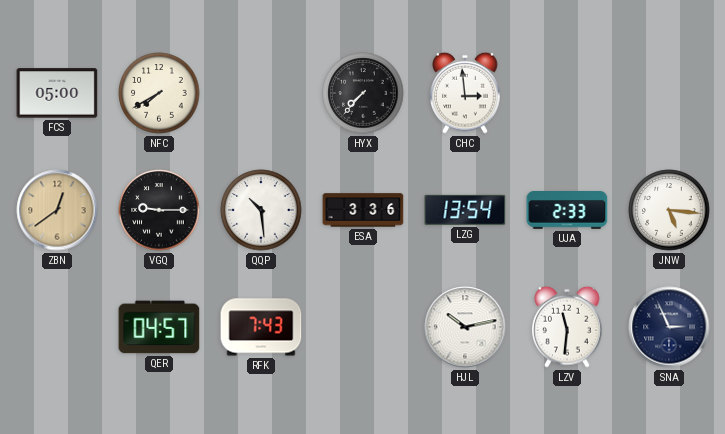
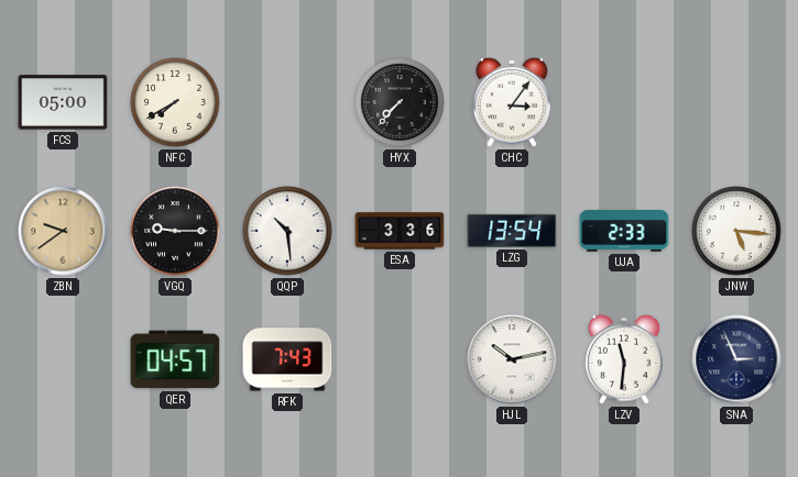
CHC: 2:59 -> 3:06
ZBN: 12:39 -> 9:39
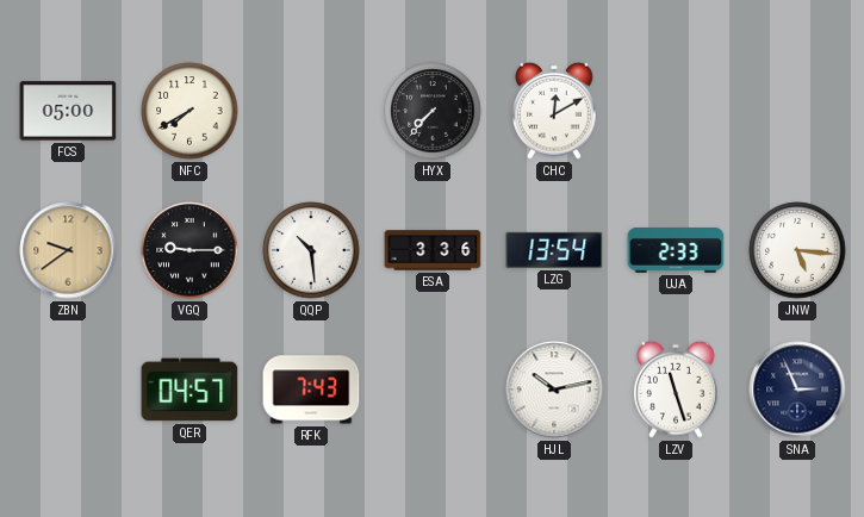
CHC: 3:06 -> 12:10
LZV: 11:31 -> 11:27
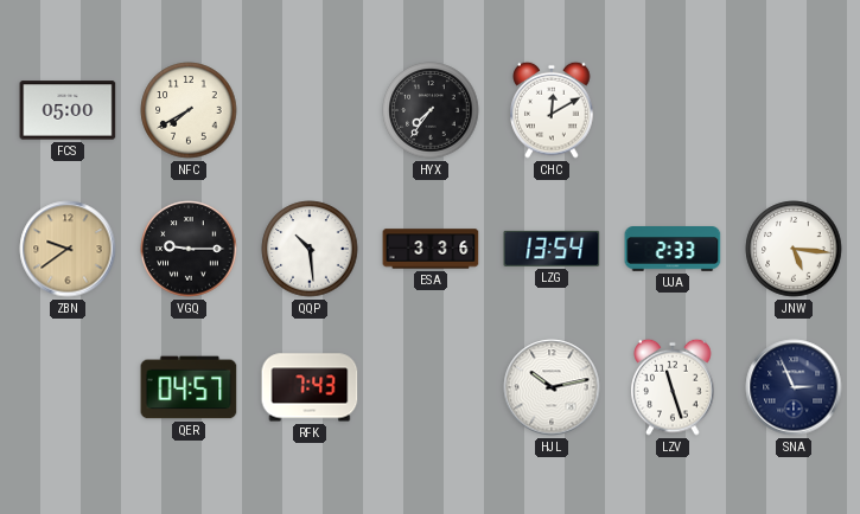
HYX: 7:37 -> 7:36
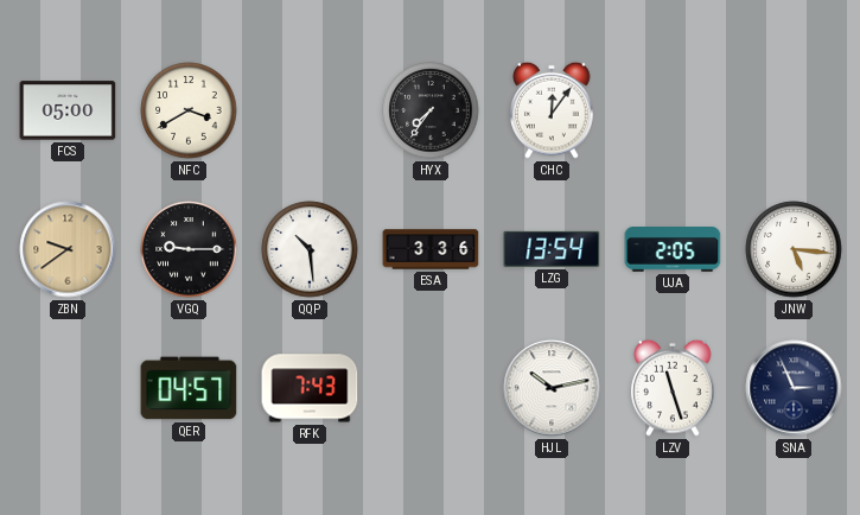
NFC: 7:40 -> 3:40
CHC: 12:10 -> 12:06
UJA: 2:33 -> 2:05
